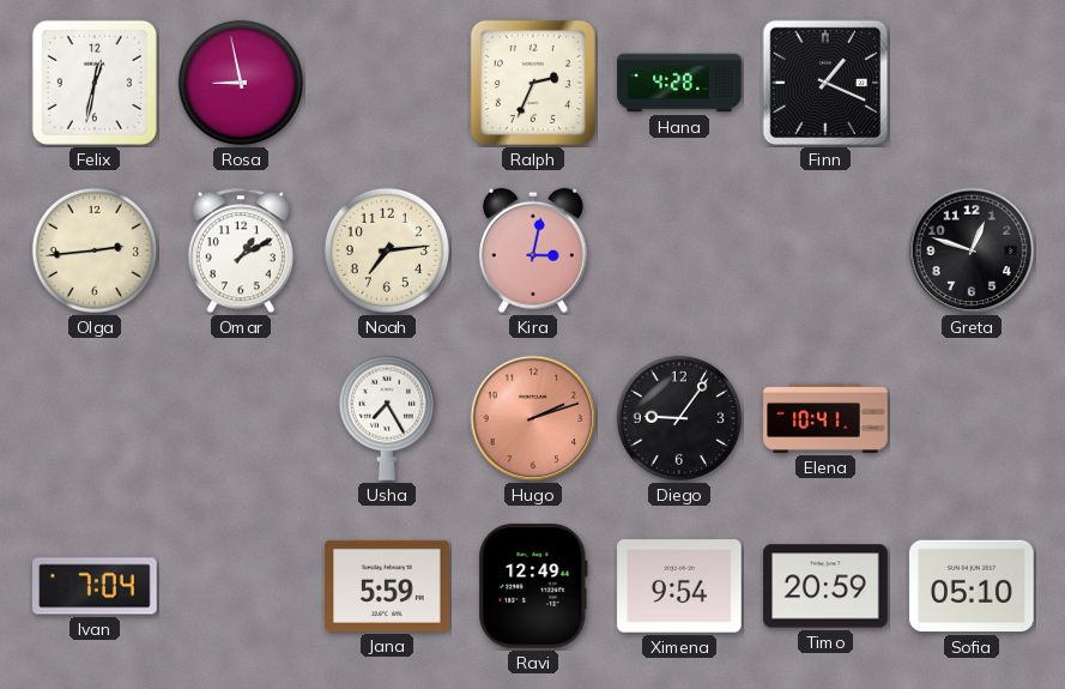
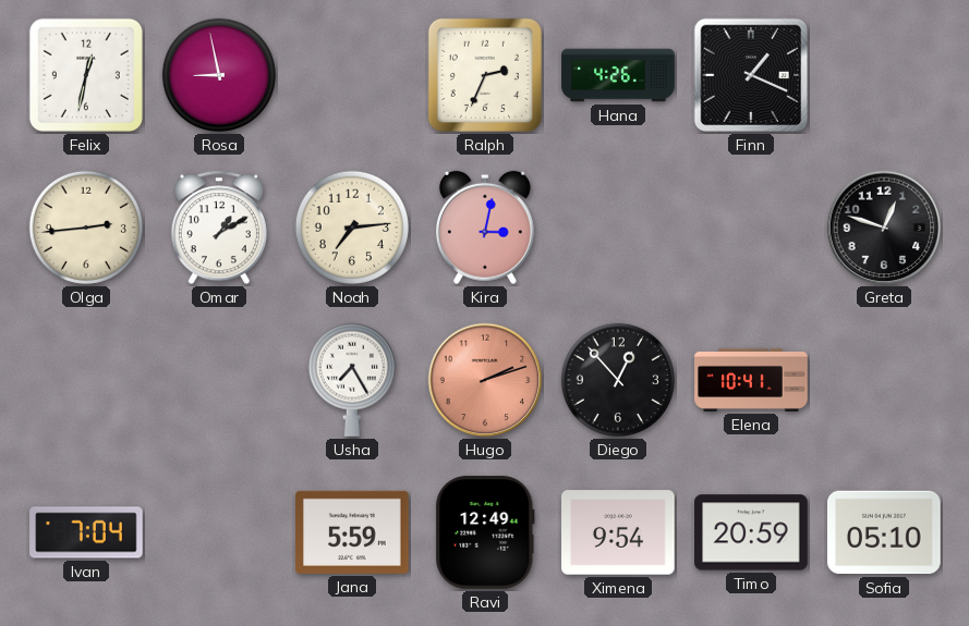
Hana: 4:28 -> 4:26
Diego: 9:06 -> 12:53
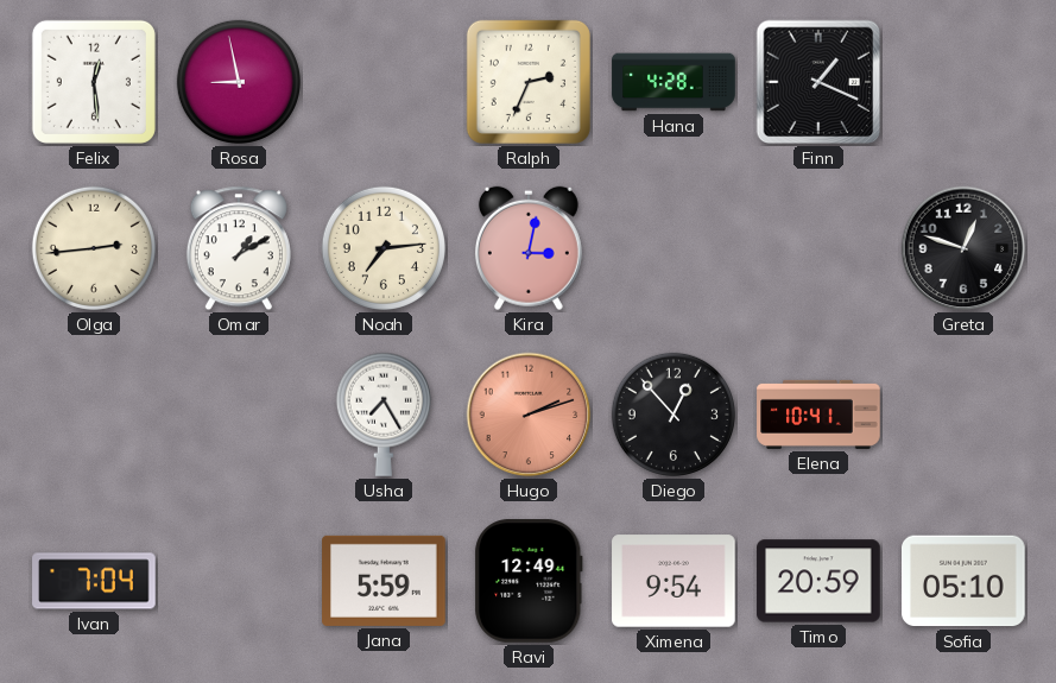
Felix: 12:32 -> 12:29
Hana: 4:26 -> 4:28
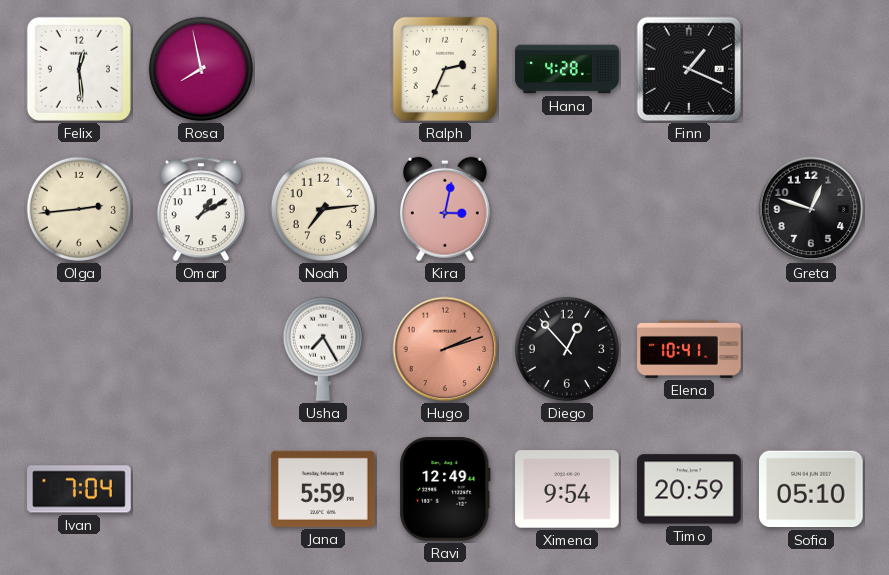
Rosa: 8:58 -> 7:58
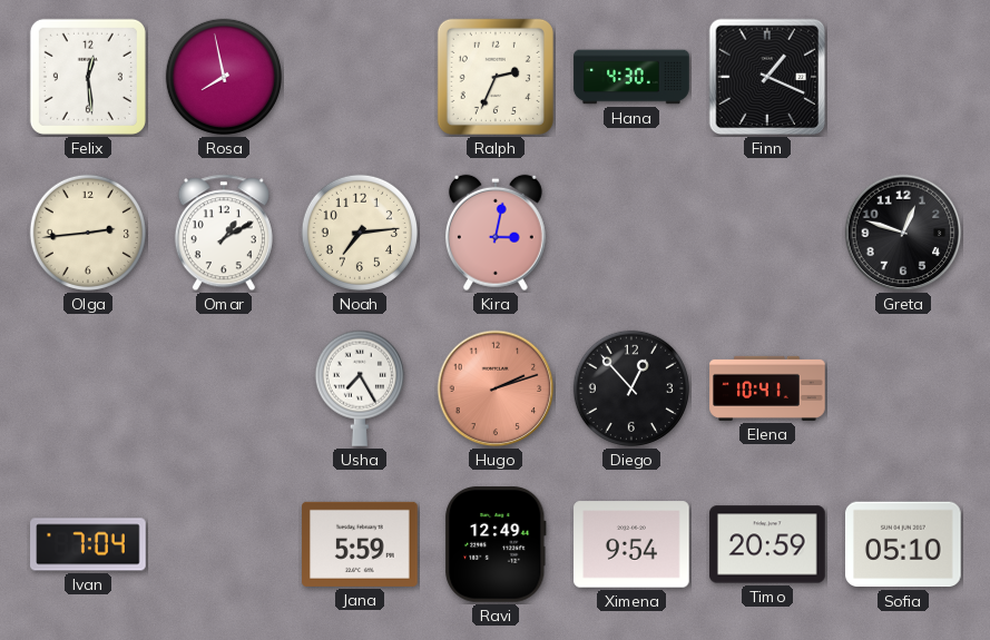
Hana: 4:28 -> 4:30
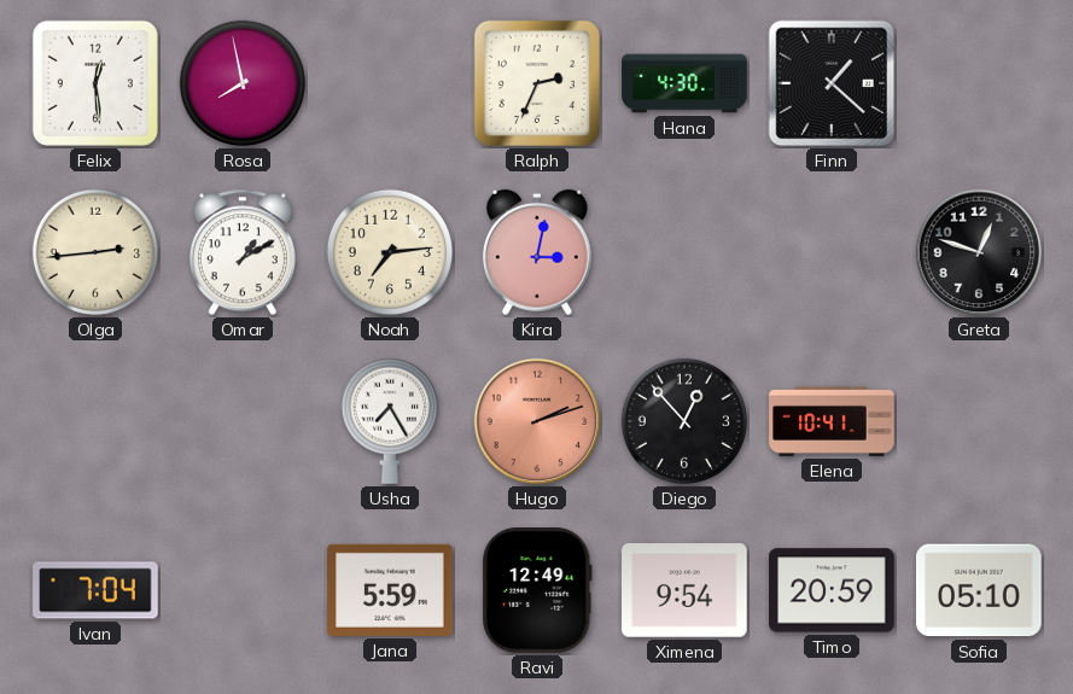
Finn: 1:19 -> 1:22
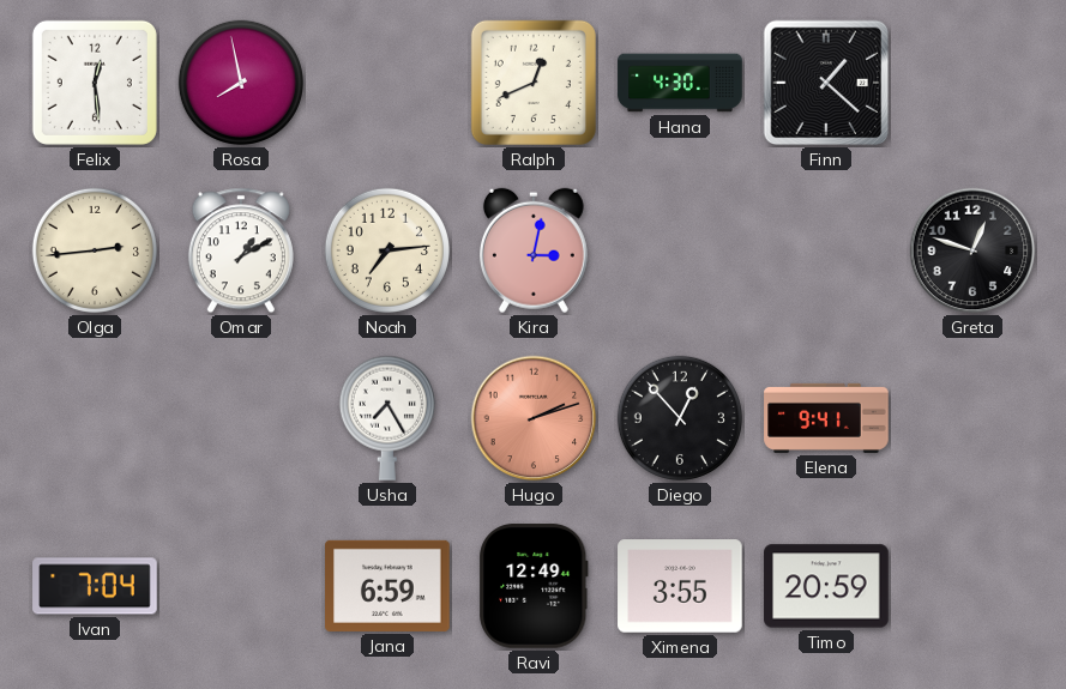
Ralph: 2:34 -> 12:41
Elena: 10:41 -> 9:41
Jana: 5:59 -> 6:59
Ximena: 9:54 -> 3:55
Sofia: 05:10 -> none
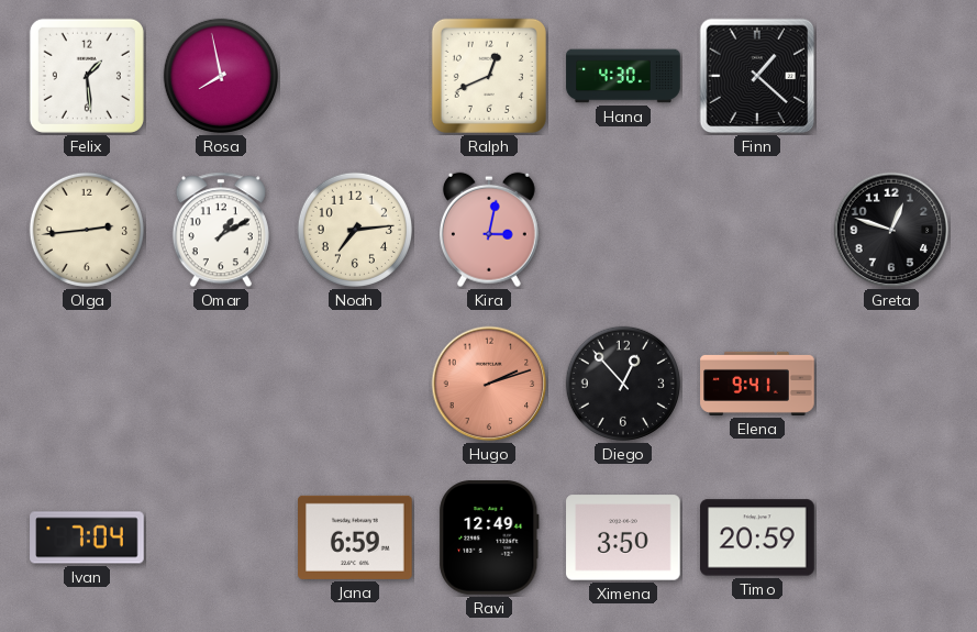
Felix: 12:29 -> 1:29
Usha: 7:25 -> none
Ximena: 3:55 -> 3:50
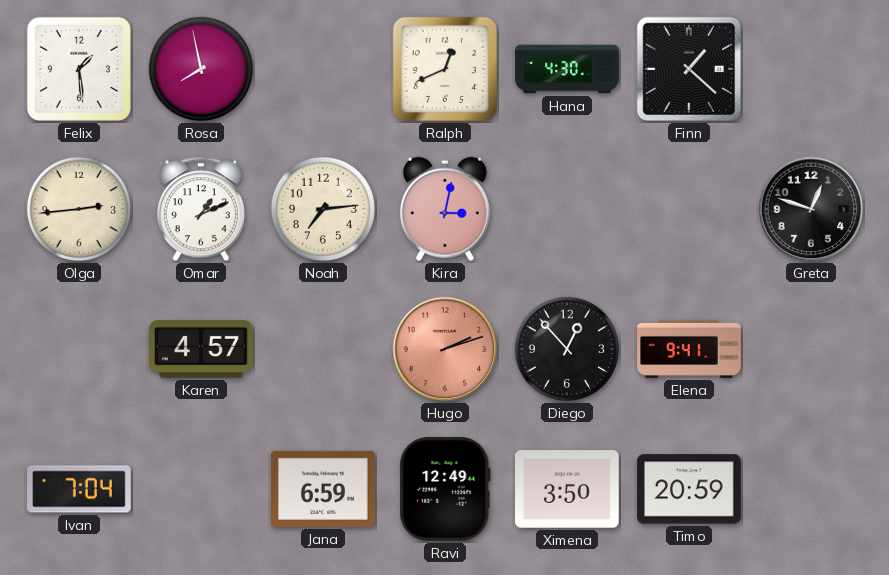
Omar: 1:10 -> 1:11
Karen: none -> 4:57
